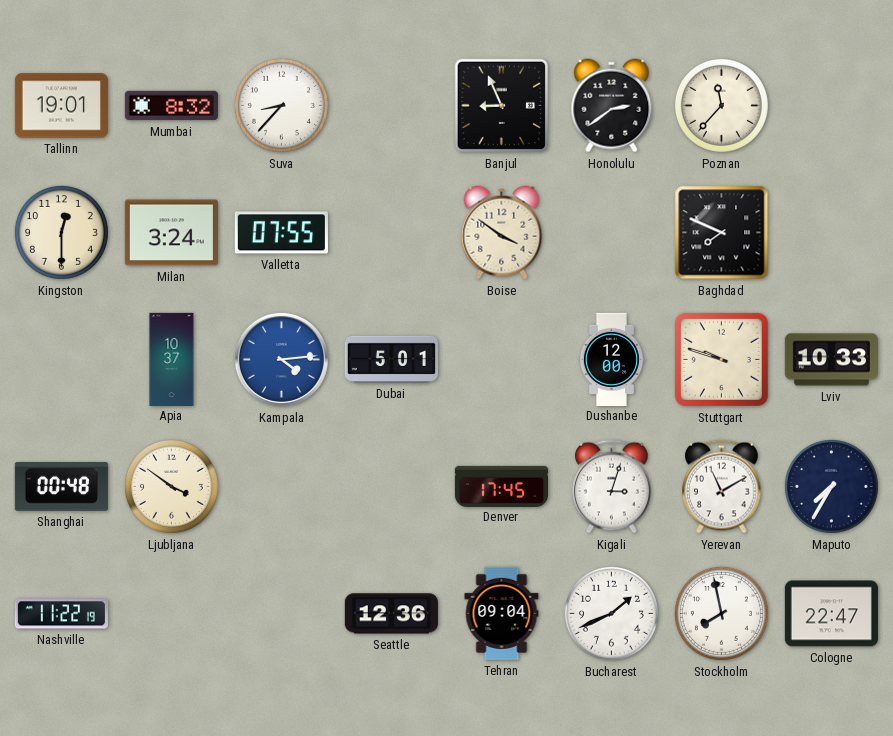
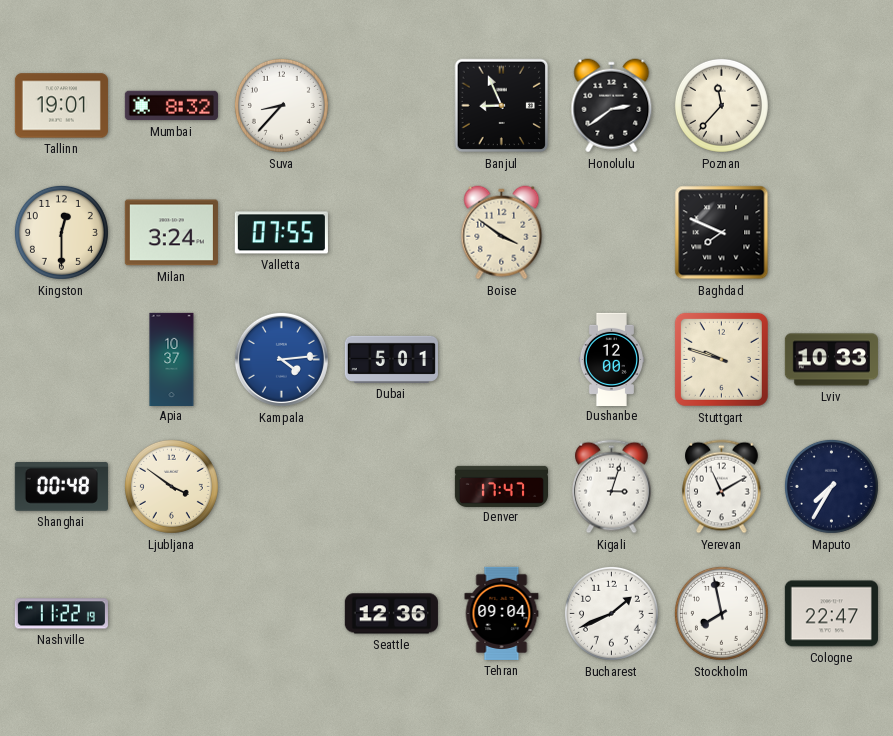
Denver: 17:45 -> 17:47
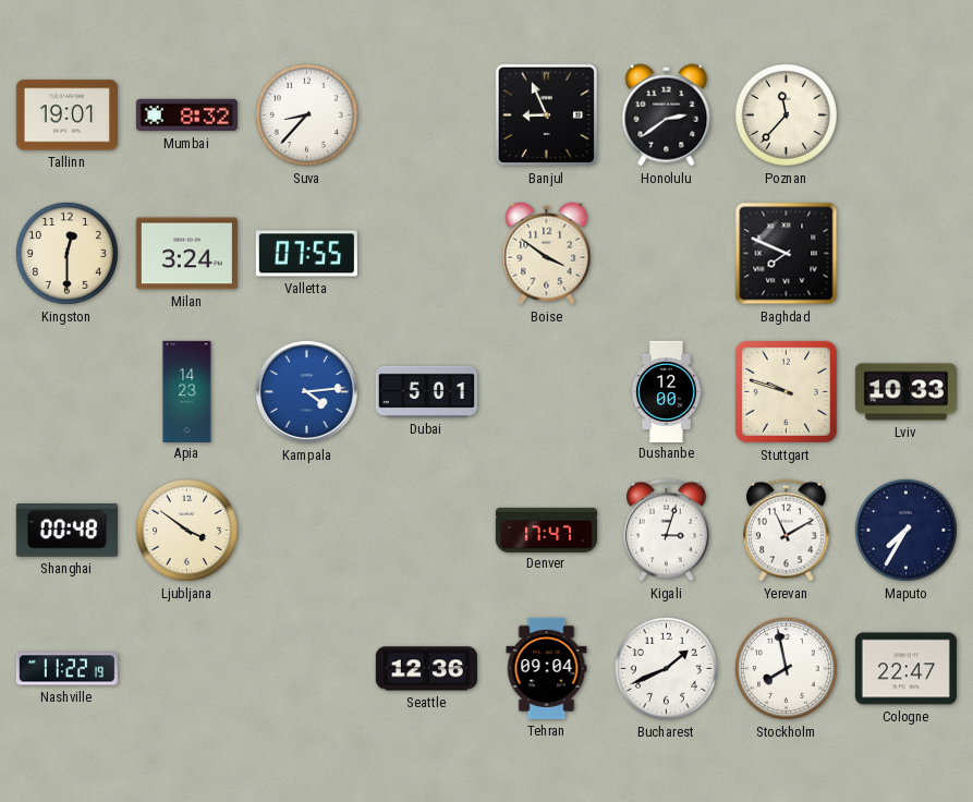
Apia: 10:37 -> 14:23
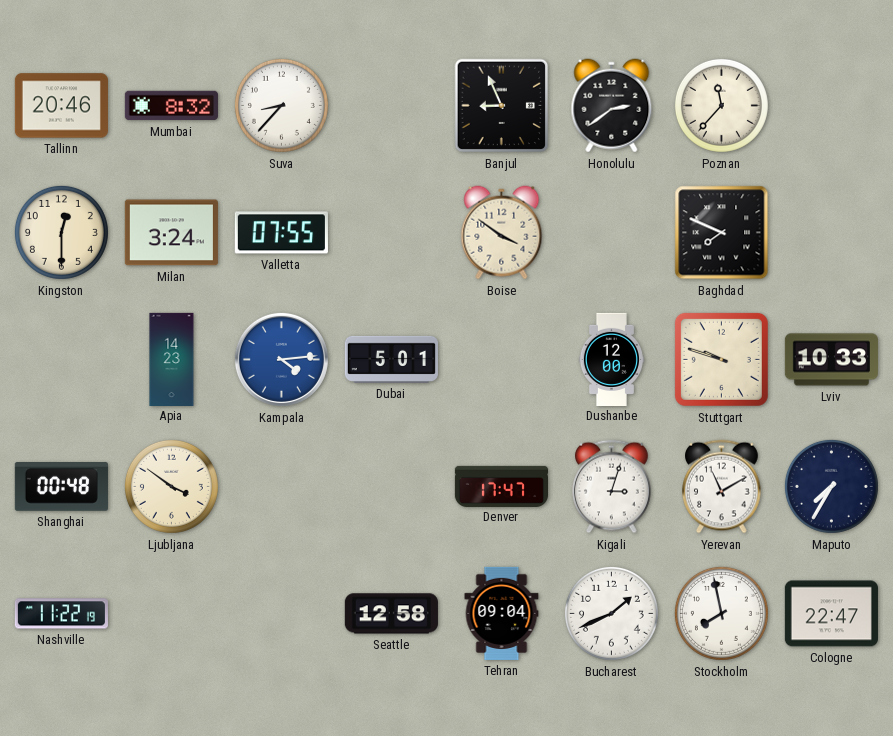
Tallinn: 19:01 -> 20:46
Seattle: 12:36 -> 12:58
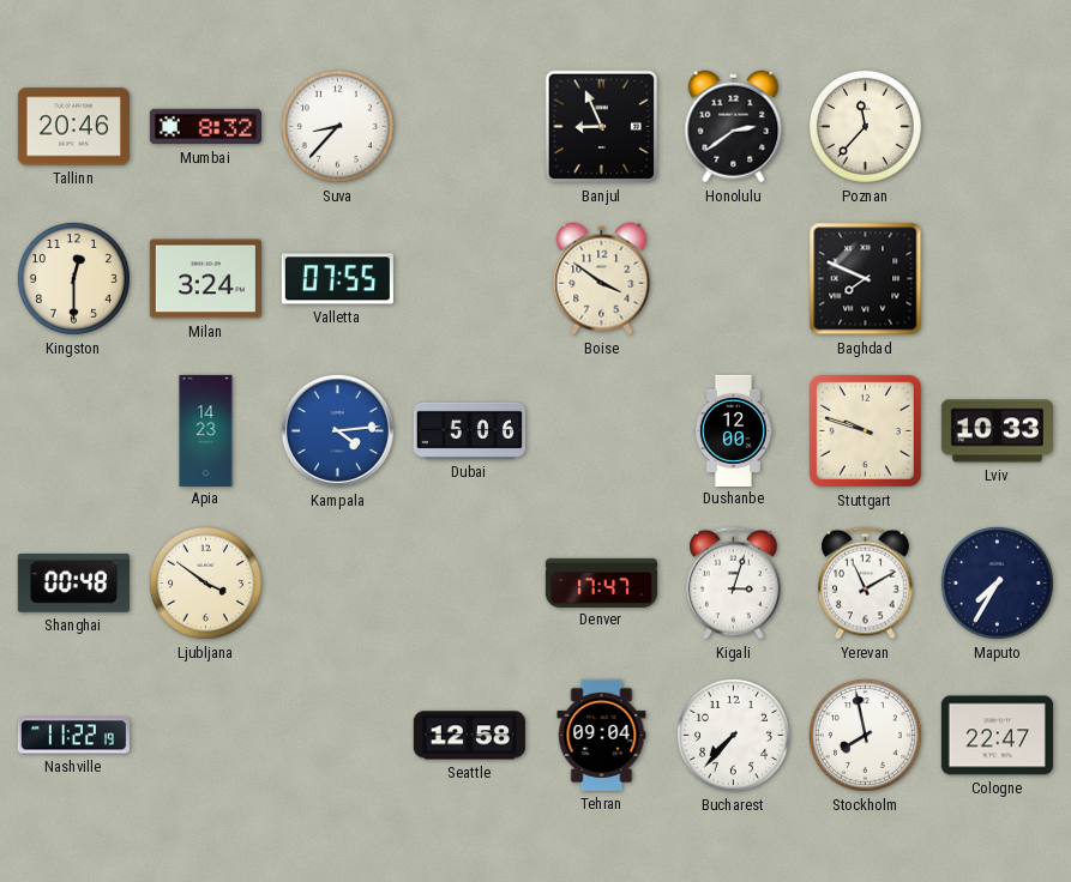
Dubai: 5:01 -> 5:06
Bucharest: 1:41 -> 7:37
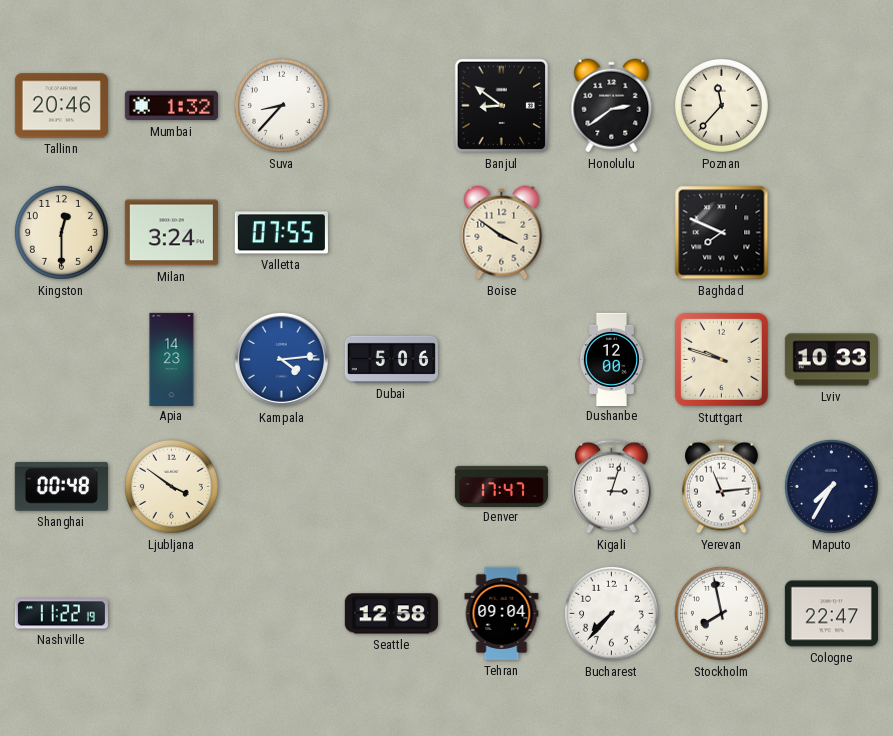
Mumbai: 8:32 -> 1:32
Banjul: 8:56 -> 8:51
Yerevan: 11:10 -> 11:14
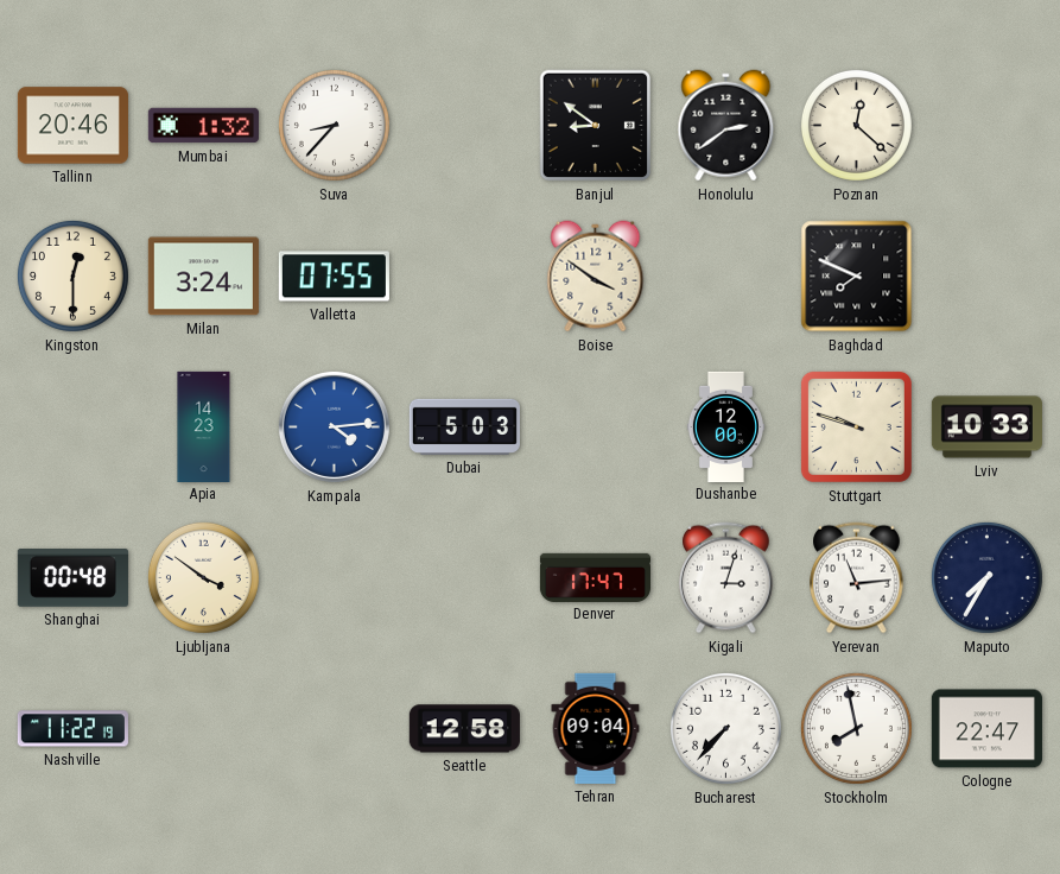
Poznan: 11:37 -> 12:22
Dubai: 5:06 -> 5:03
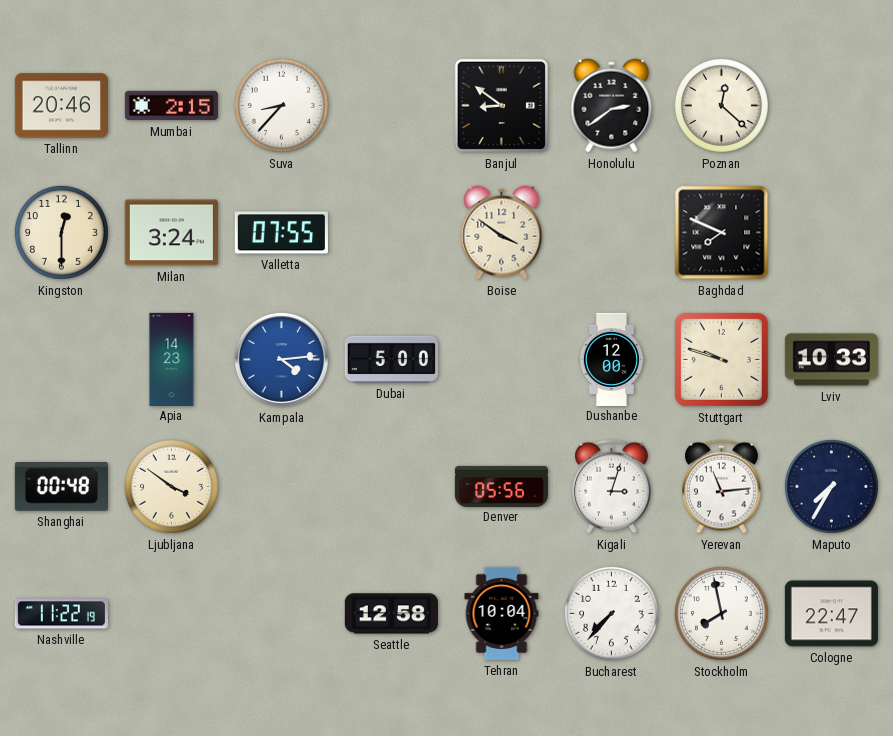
Mumbai: 1:32 -> 2:15
Dubai: 5:03 -> 5:00
Denver: 17:47 -> 05:56
Tehran: 09:04 -> 10:04
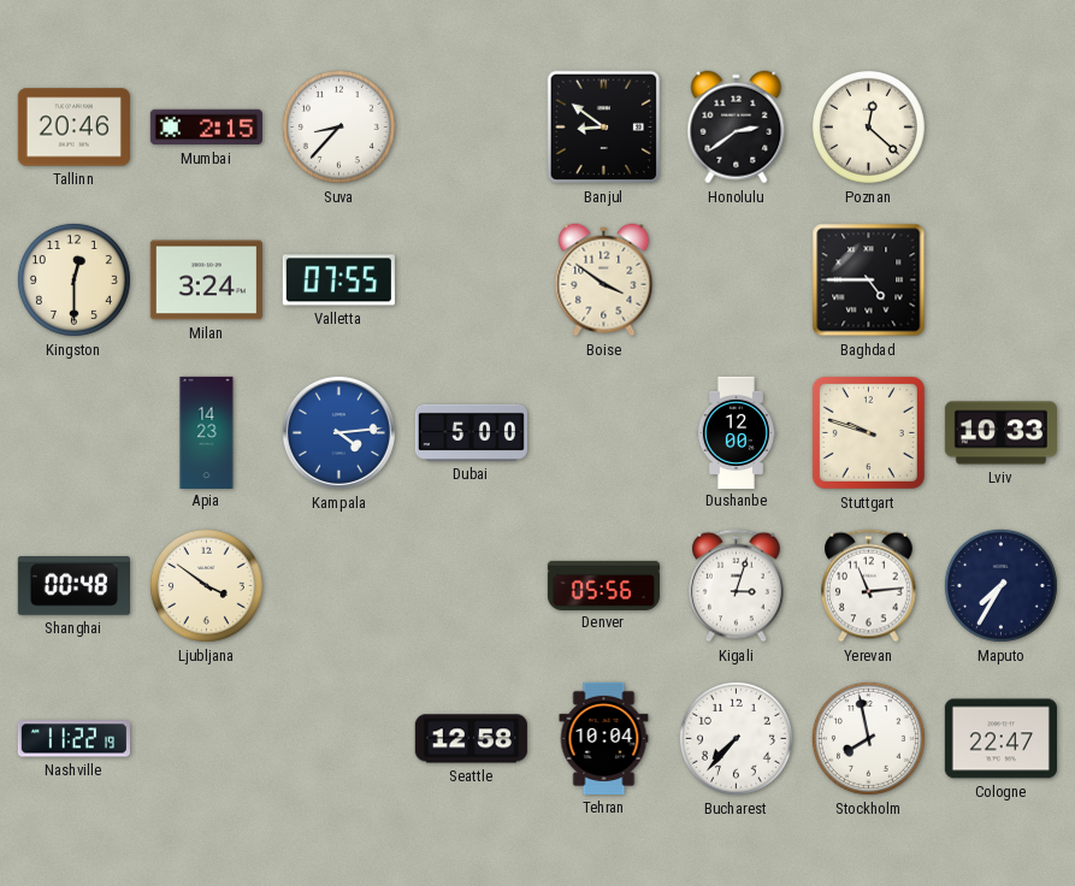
Baghdad: 7:49 -> 4:45
